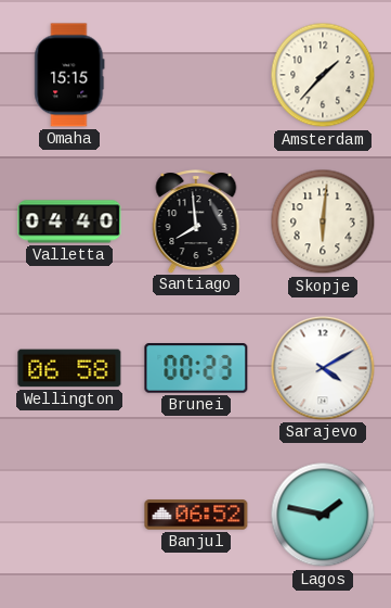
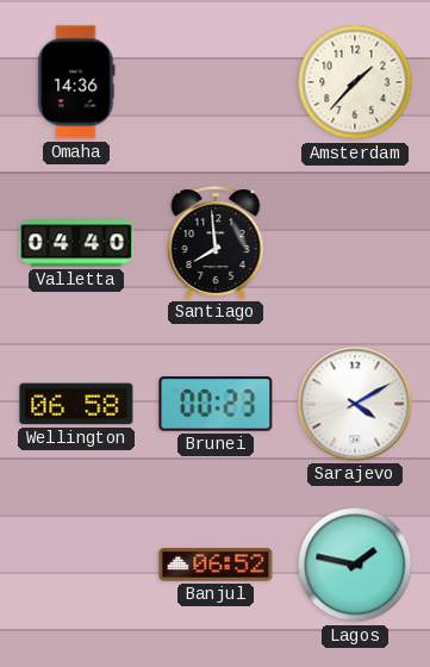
Omaha: 15:15 -> 14:36
Skopje: 6:01 -> none
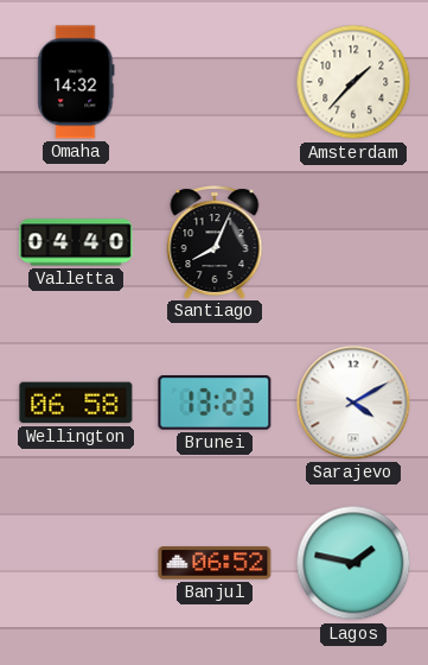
Omaha: 14:36 -> 14:32
Santiago: 7:59 -> 8:04
Brunei: 00:23 -> 13:23
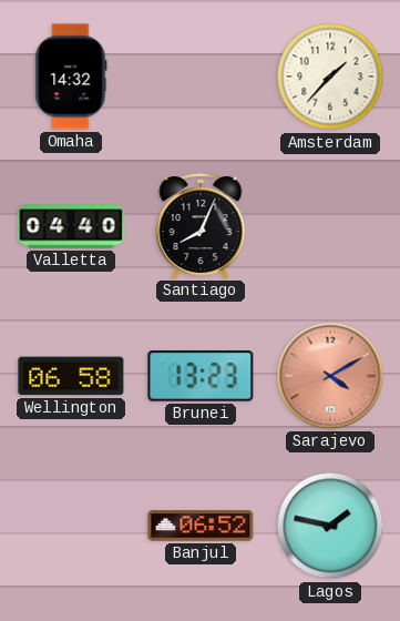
Sarajevo dial: white -> salmon
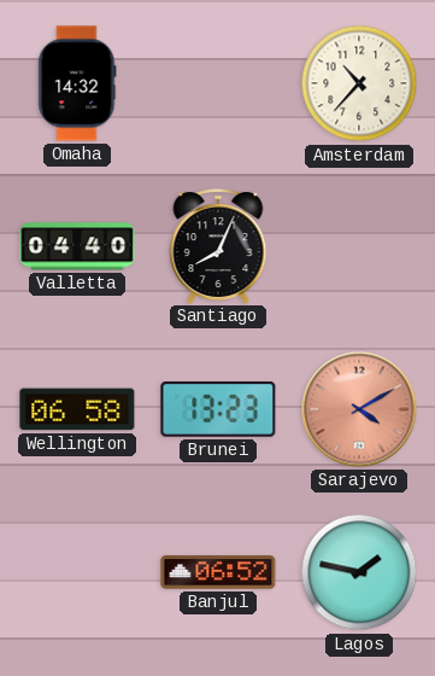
Amsterdam: 1:37 -> 10:37
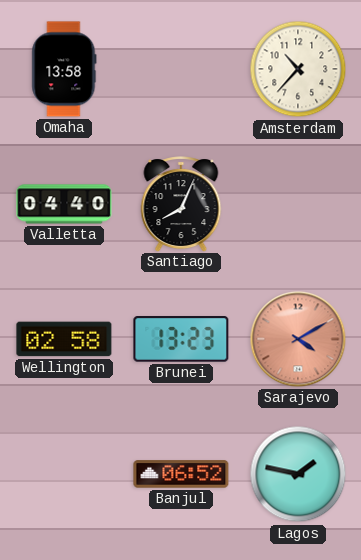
Omaha: 14:32 -> 13:58
Wellington: 06:58 -> 02:58
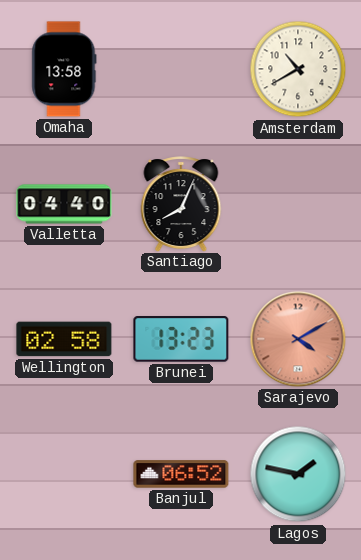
Amsterdam: 10:37 -> 10:40
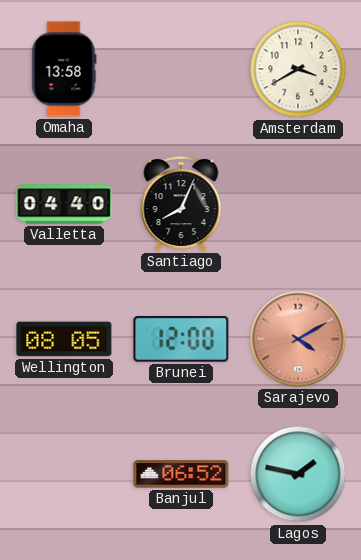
Amsterdam: 10:40 -> 3:40
Wellington: 02:58 -> 08:05
Brunei: 13:23 -> 12:00
